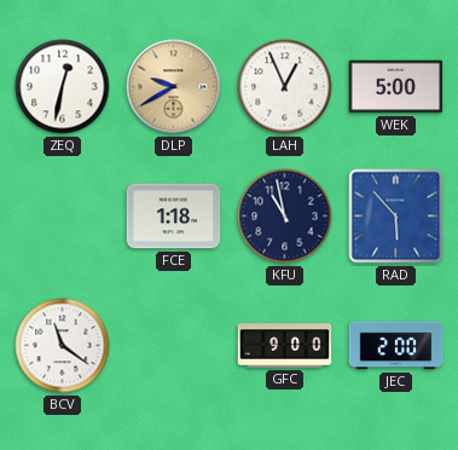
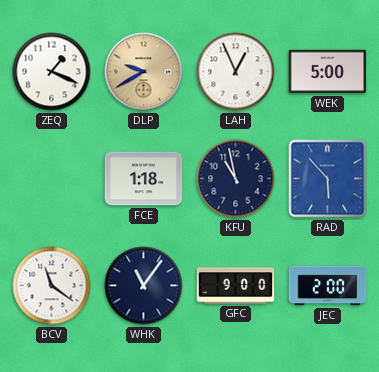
ZEQ: 12:32 -> 1:19
WHK: none -> 11:06
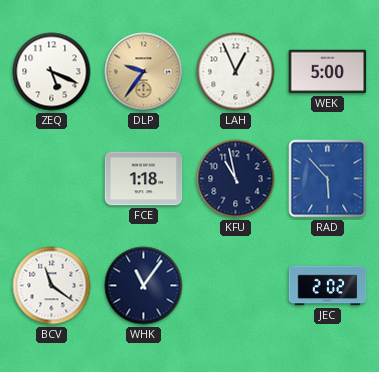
ZEQ: 1:19 -> 5:19
DLP: 9:40 -> 9:36
GFC: 9:00 -> none
JEC: 2:00 -> 2:02
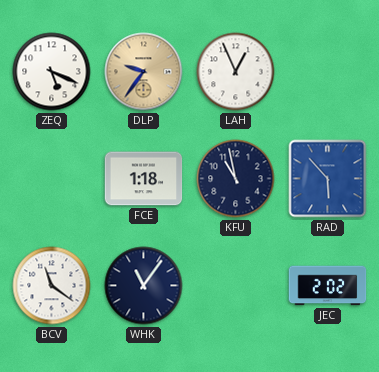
WEK: 5:00 -> none
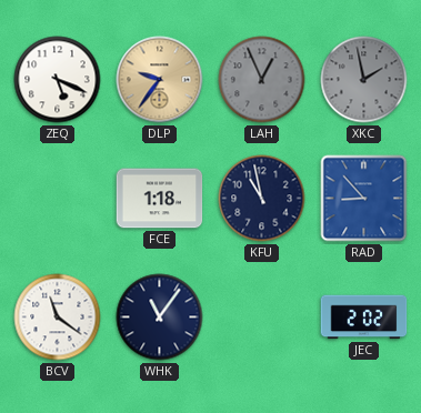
LAH dial: white -> grey
XKC: none -> 1:58
RAD: 5:53 -> 8:53
